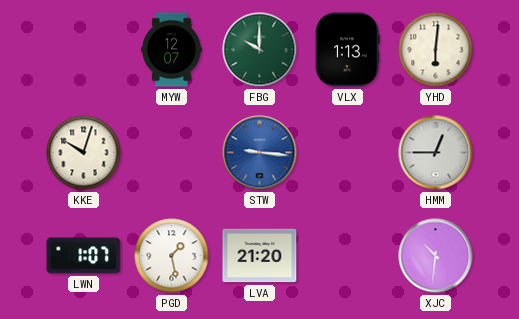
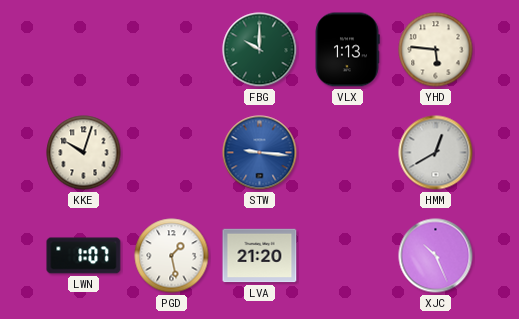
MYW: 12:07 -> none
YHD: 6:01 -> 5:46
HMM: 12:45 -> 12:40
XJC: 10:31 -> 10:26
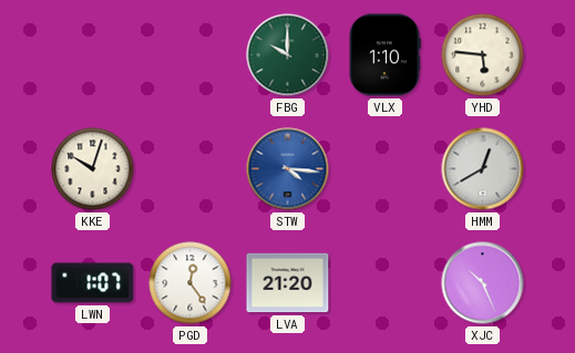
VLX: 1:13 -> 1:10
STW: 9:16 -> 4:16
PGD: 1:28 -> 12:24
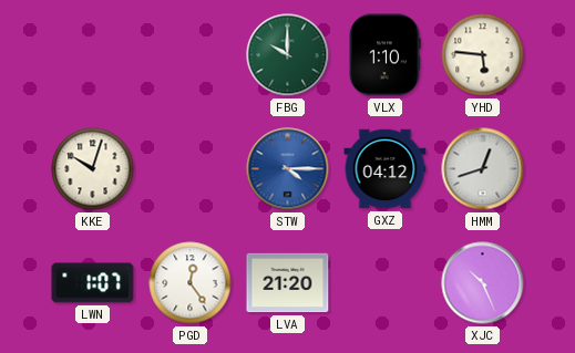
STW: 4:16 -> 4:15
GXZ: none -> 04:12
HMM: 12:40 -> 12:42
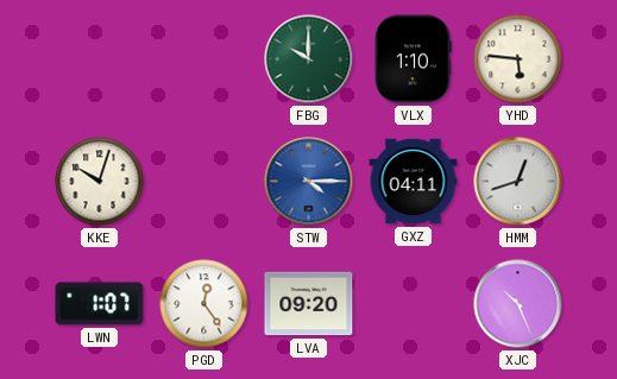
GXZ: 04:12 -> 04:11
LVA: 21:20 -> 09:20
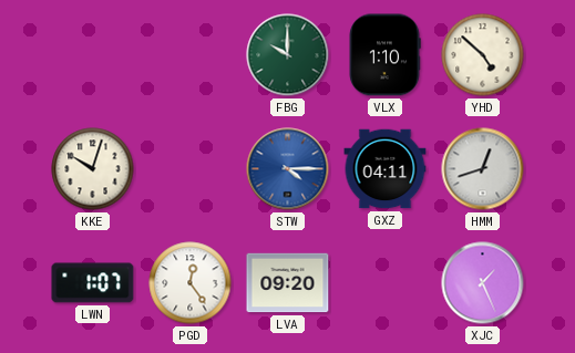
YHD: 5:46 -> 4:52
XJC: 10:26 -> 1:26
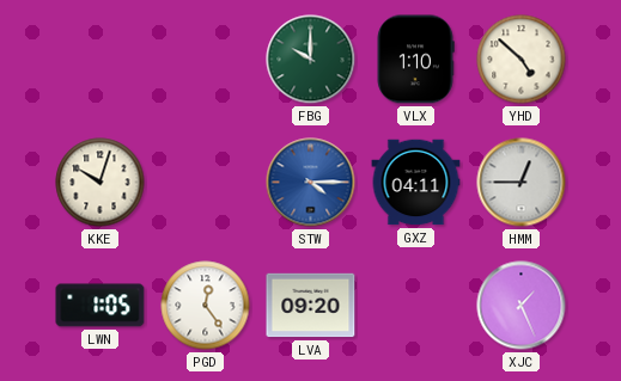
HMM: 12:42 -> 12:45
LWN: 1:07 -> 1:05
